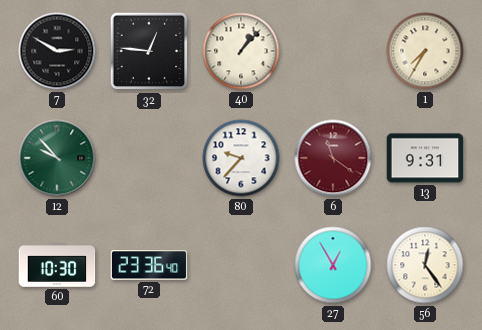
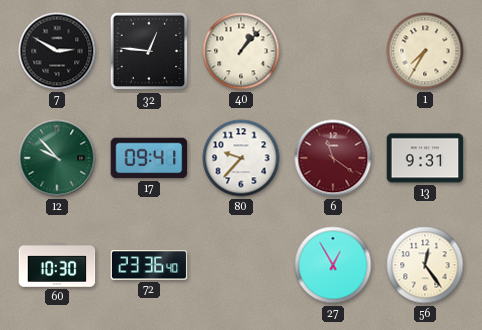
17: none -> 09:41
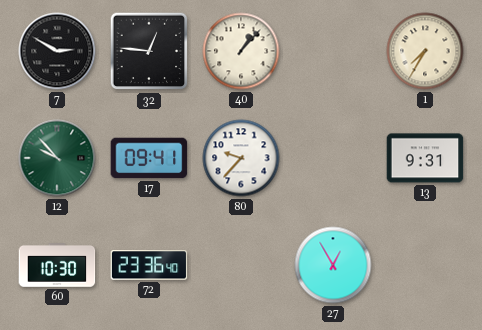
6: 11:21 -> none
56: 12:24 -> none
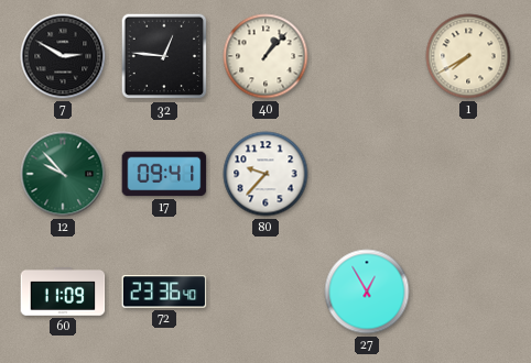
1: 7:35 -> 7:40
13: 9:31 -> none
60: 10:30 -> 11:09
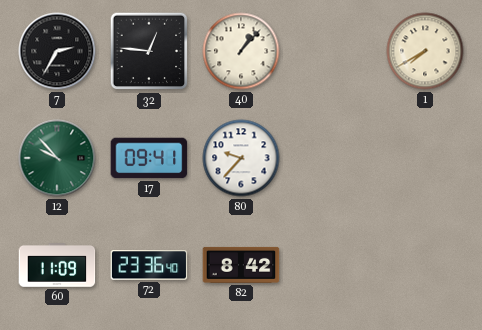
7: 2:50 -> 2:35
82: none -> 8:42
27: 12:55 -> none
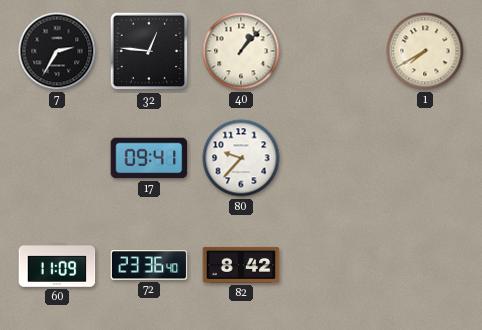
12: 9:53 -> none
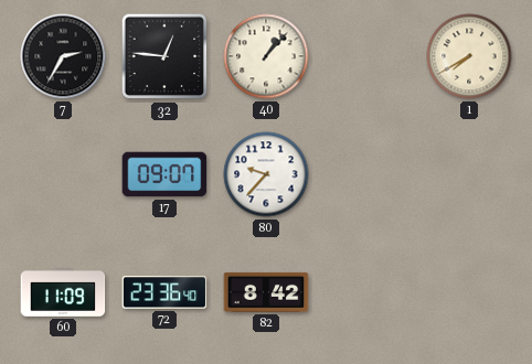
17: 09:41 -> 09:07
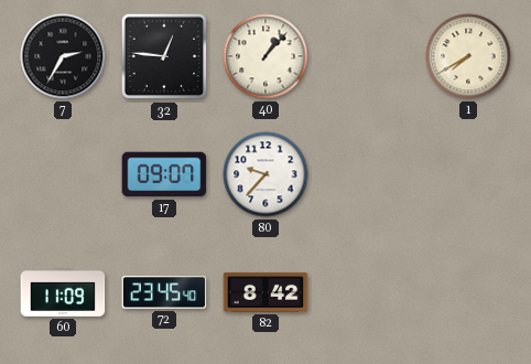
72: 23:36 -> 23:45
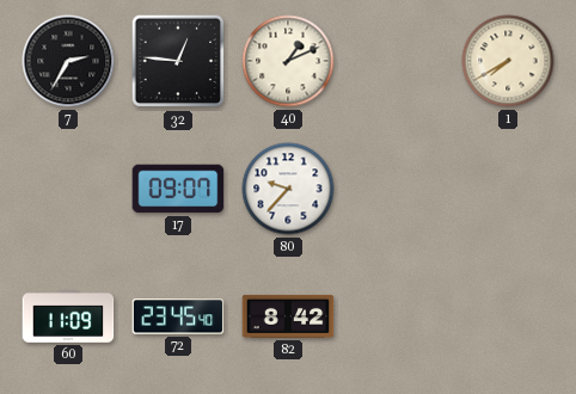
40: 1:07 -> 1:11
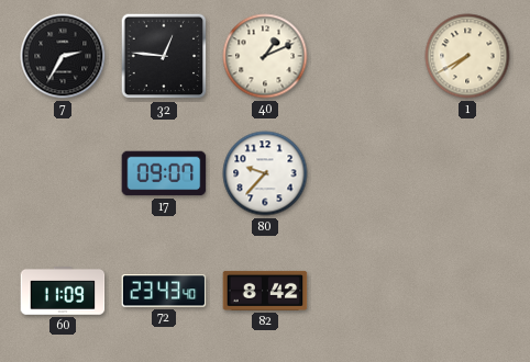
72: 23:45 -> 23:43
